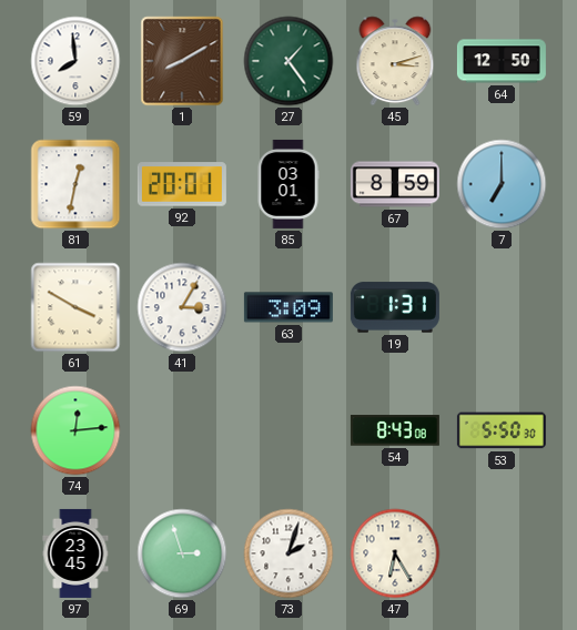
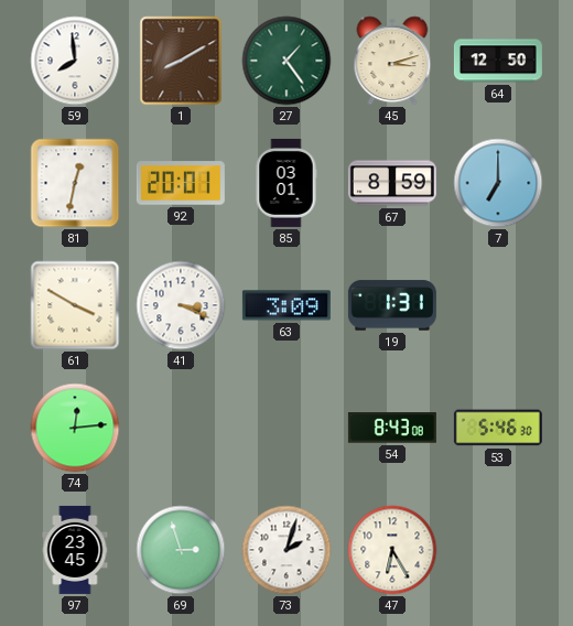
41: 3:05 -> 3:19
53: 5:50 -> 5:46
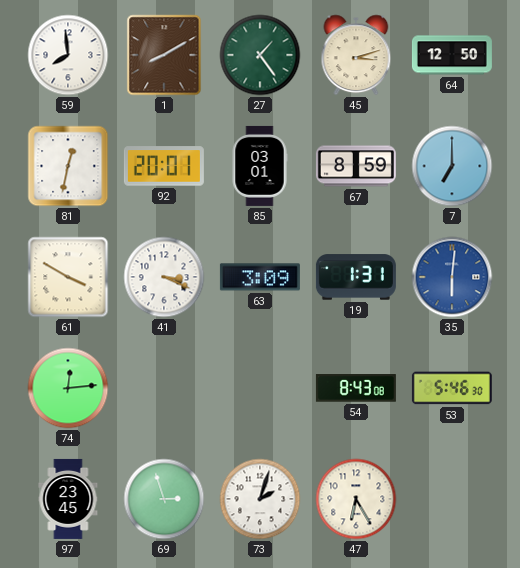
35: none -> 6:01
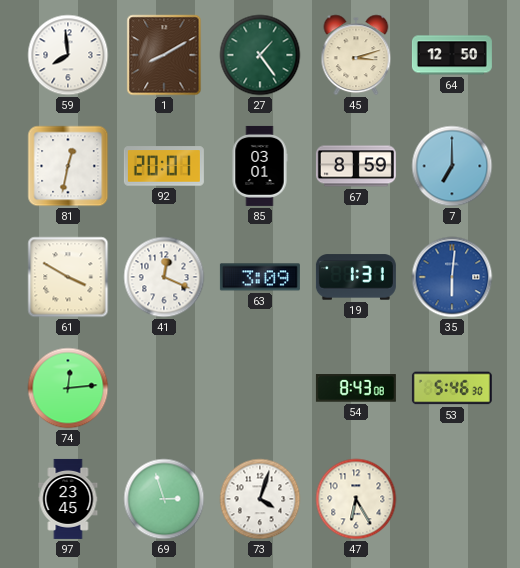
41: 3:19 -> 12:19
73: 2:03 -> 4:03
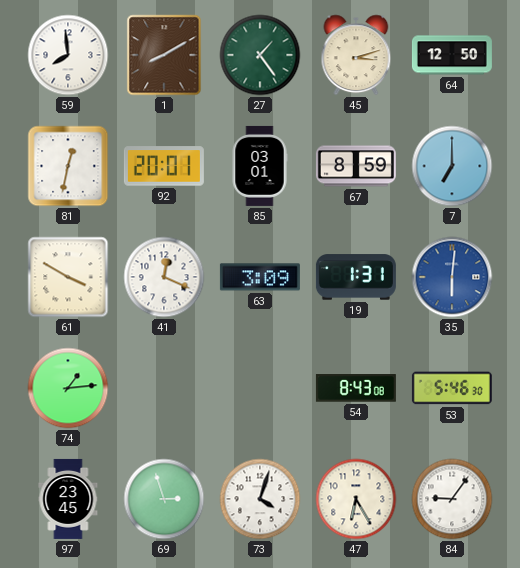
74: 12:14 -> 1:14
84: none -> 9:06
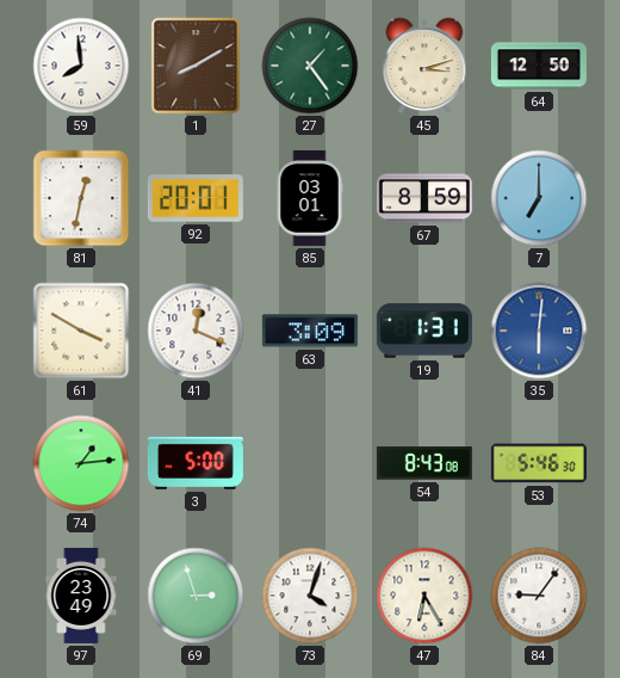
3: none -> 5:00
97: 23:45 -> 23:49
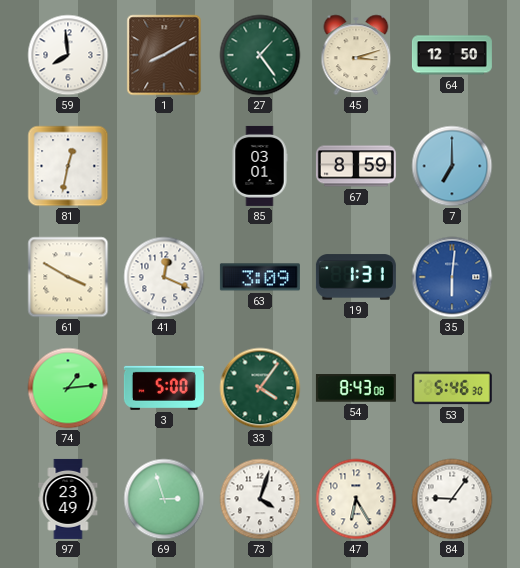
92: 20:01 -> none
33: none -> 4:06
